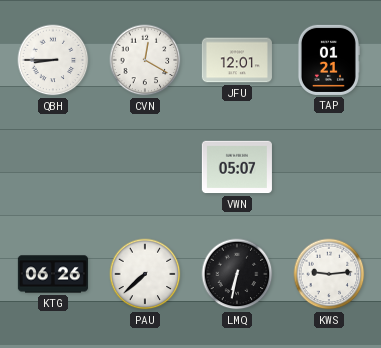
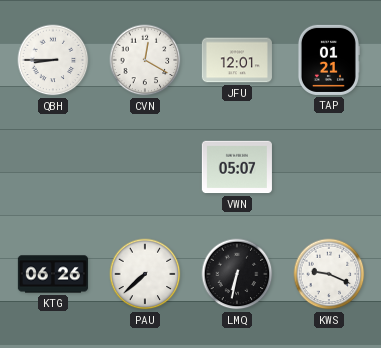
KWS: 9:14 -> 9:19
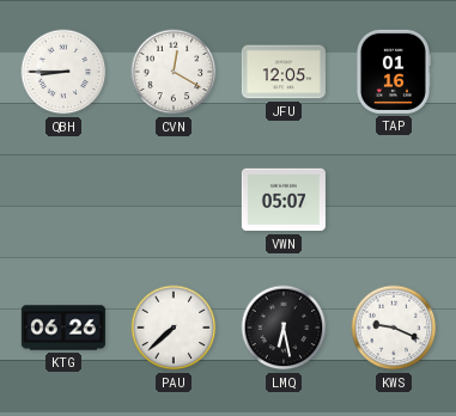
JFU: 12:01 -> 12:05
TAP: 01:21 -> 01:16
LMQ: 6:32 -> 6:28
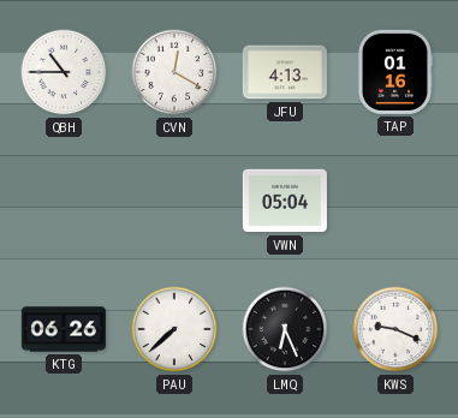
QBH: 8:45 -> 10:45
JFU: 12:05 -> 4:13
VWN: 05:07 -> 05:04
LMQ: 6:28 -> 6:26
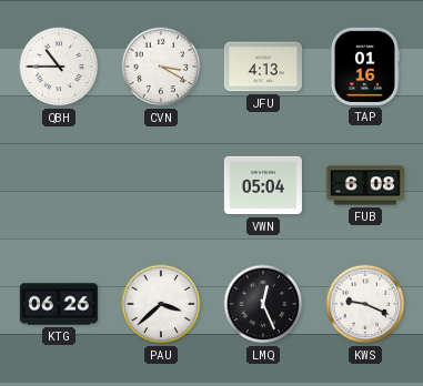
CVN: 12:20 -> 3:20
FUB: none -> 6:08
PAU: 7:38 -> 3:38
LMQ: 6:26 -> 12:26
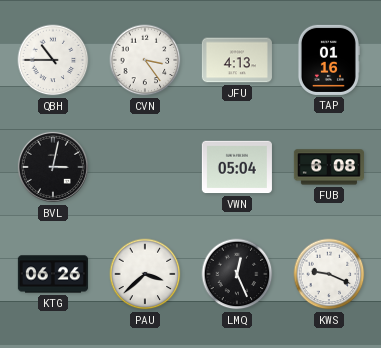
CVN: 3:20 -> 3:24
BVL: none -> 3:02
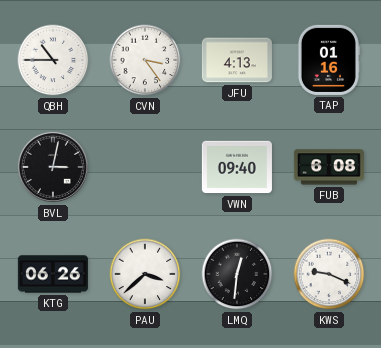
VWN: 05:04 -> 09:40
LMQ: 12:26 -> 12:31
